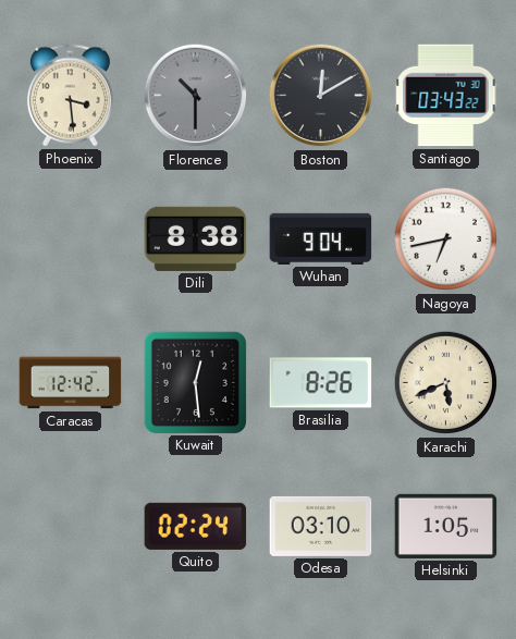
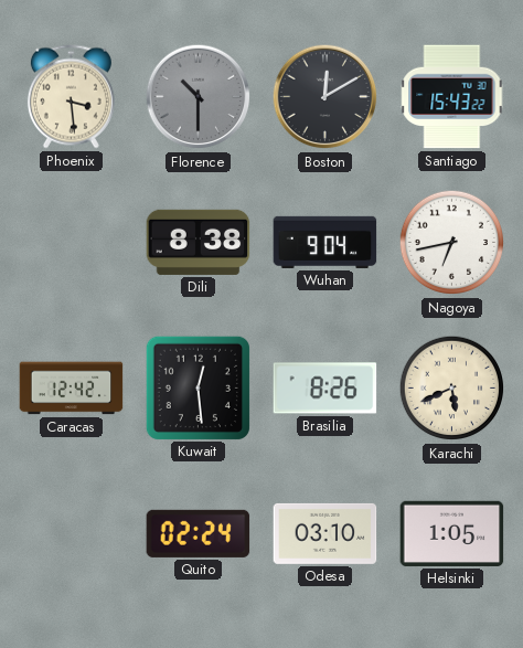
Santiago: 03:43 -> 15:43
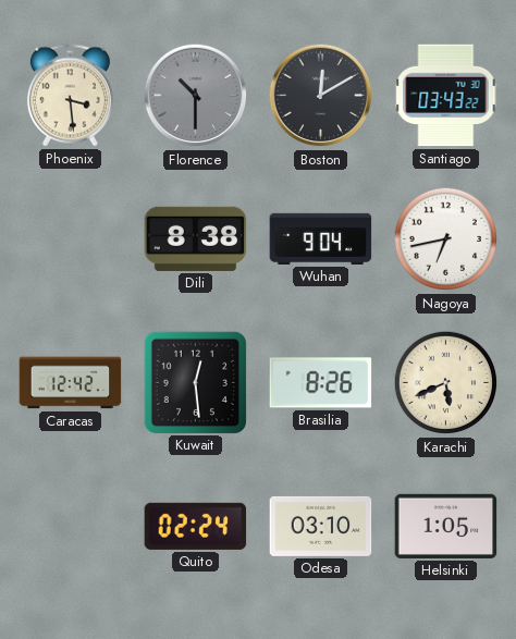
Santiago: 15:43 -> 03:43
